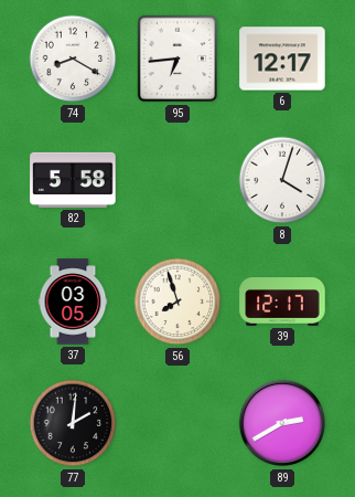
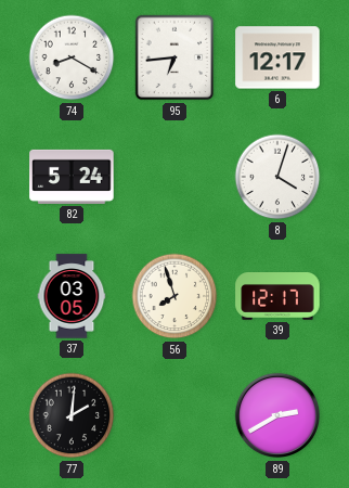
82: 5:58 -> 5:24
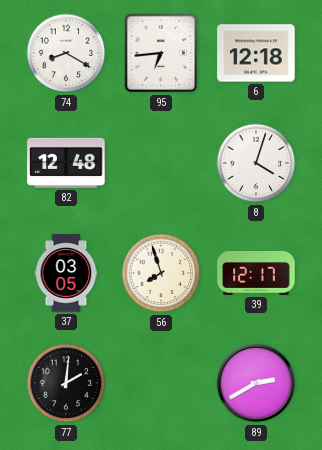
6: 12:17 -> 12:18
82: 5:24 -> 12:48
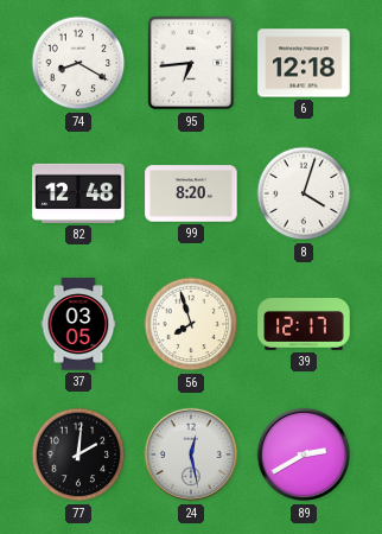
99: none -> 8:20
24: none -> 12:28
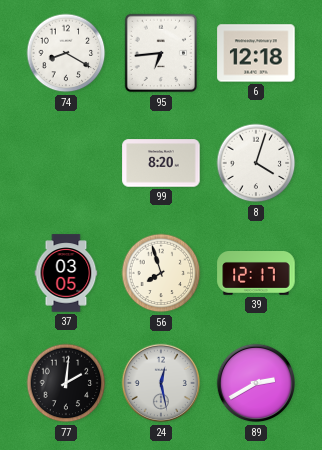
82: 12:48 -> none
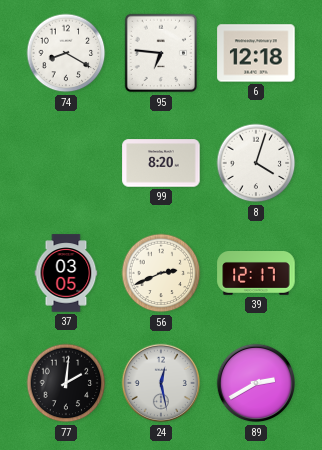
95: 6:44 -> 6:46
56: 7:57 -> 2:41
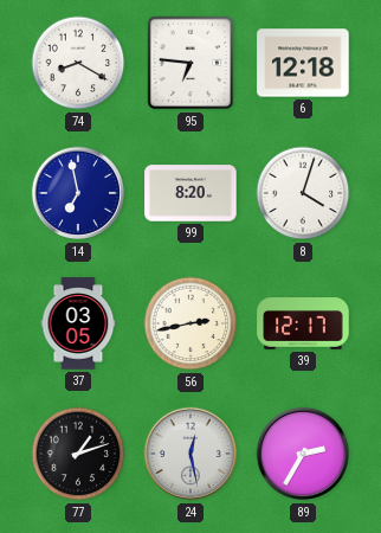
14: none -> 6:58
56: 2:41 -> 2:43
77: 2:01 -> 1:12
89: 2:40 -> 2:35
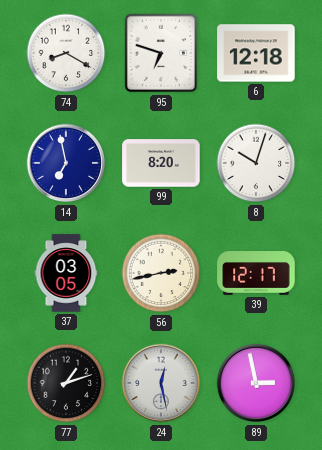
95: 6:46 -> 6:48
8: 4:03 -> 10:03
89: 2:35 -> 2:58
